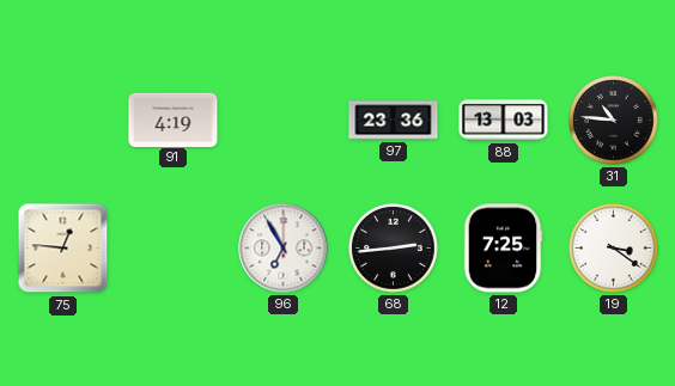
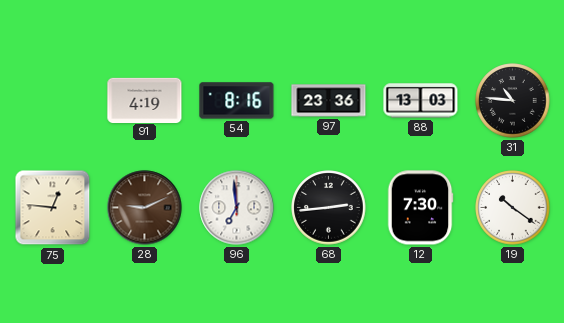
54: none -> 8:16
28: none -> 9:11
96: 6:55 -> 6:59
12: 7:25 -> 7:30
19: 3:21 -> 10:21
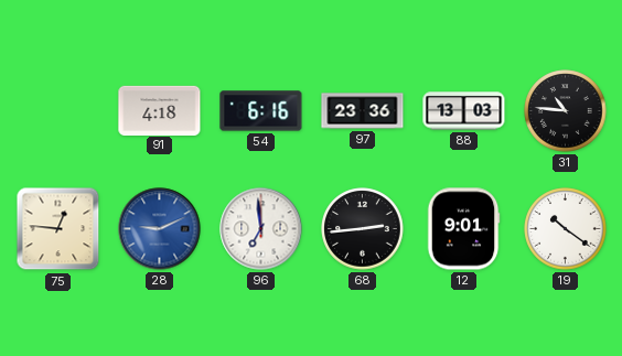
91: 4:19 -> 4:18
54: 8:16 -> 6:16
28 dial: brown -> blue
12: 7:30 -> 9:01
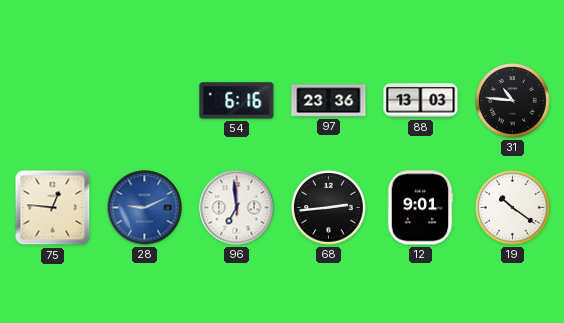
91: 4:18 -> none
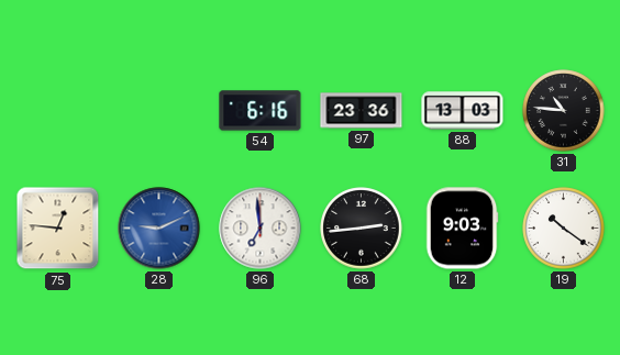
12: 9:01 -> 9:03
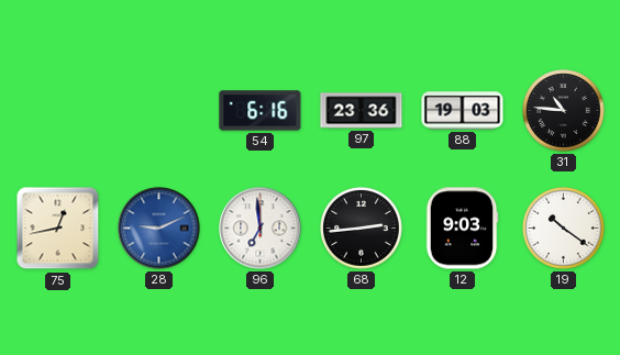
88: 13:03 -> 19:03
75: 12:46 -> 12:43
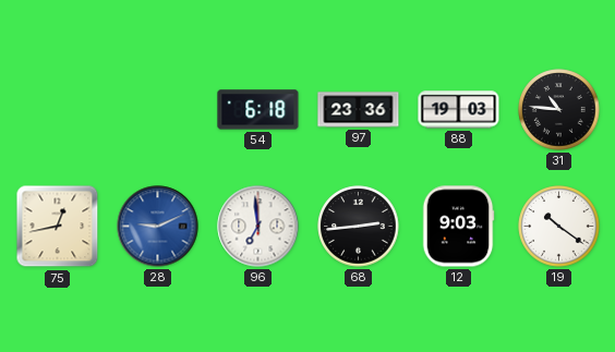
54: 6:16 -> 6:18
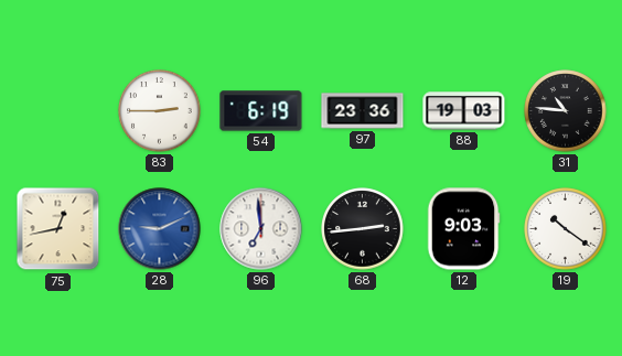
83: none -> 2:45
54: 6:18 -> 6:19
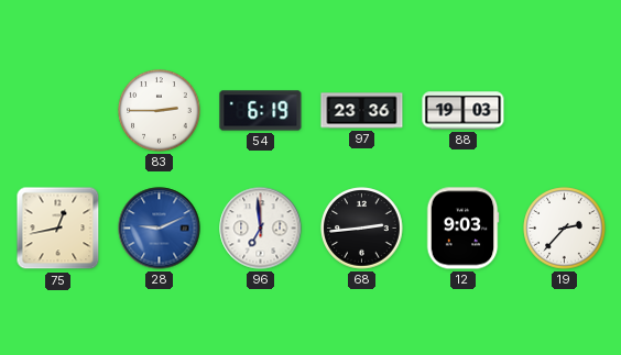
31: 10:46 -> none
19: 10:21 -> 2:37
